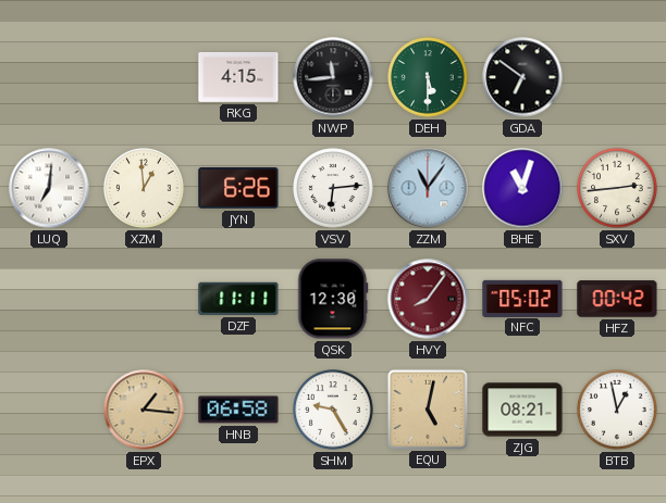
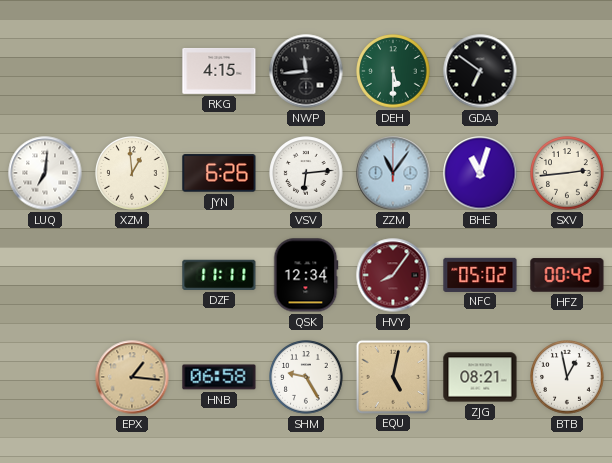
QSK: 12:30 -> 12:34
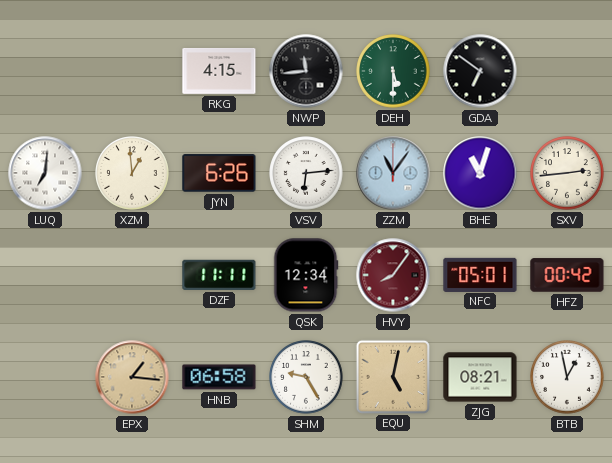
NFC: 05:02 -> 05:01
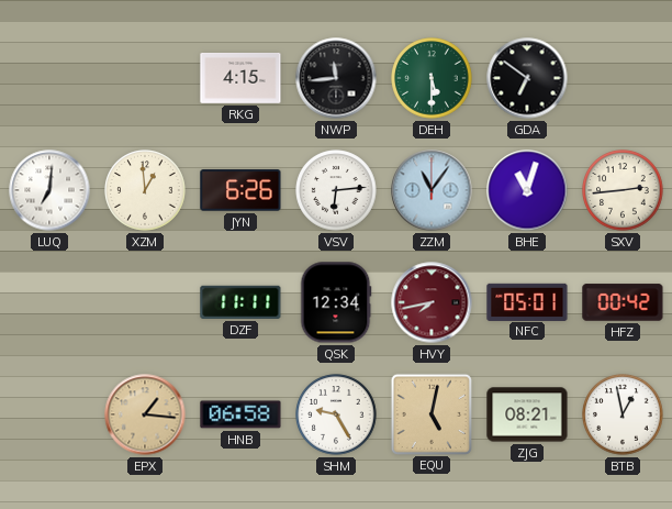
HVY: 8:06 -> 7:43
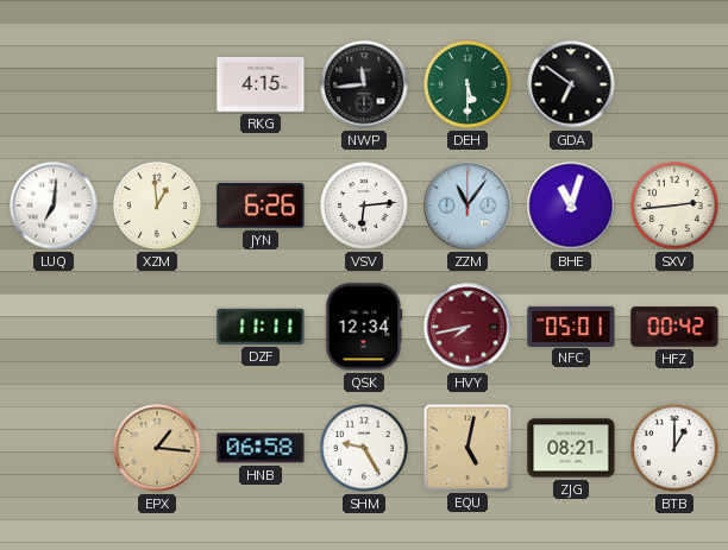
BTB: 12:58 -> 1:00
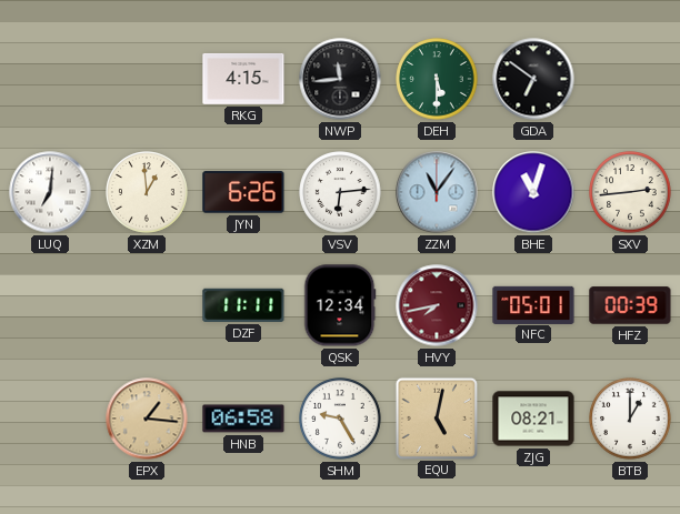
HFZ: 00:42 -> 00:39
